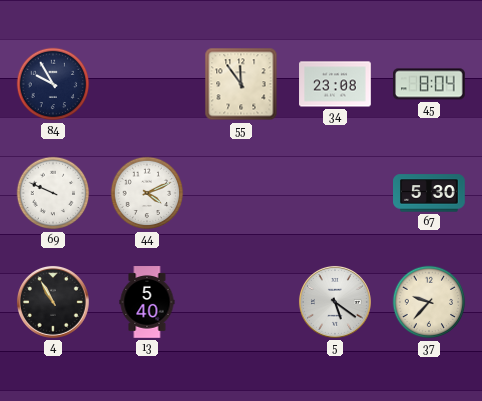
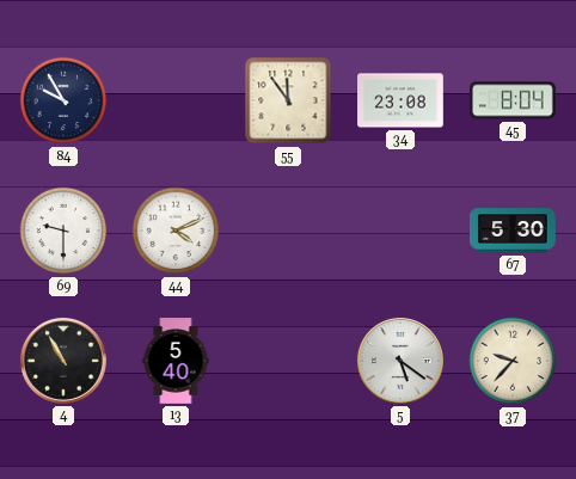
69: 9:49 -> 9:30
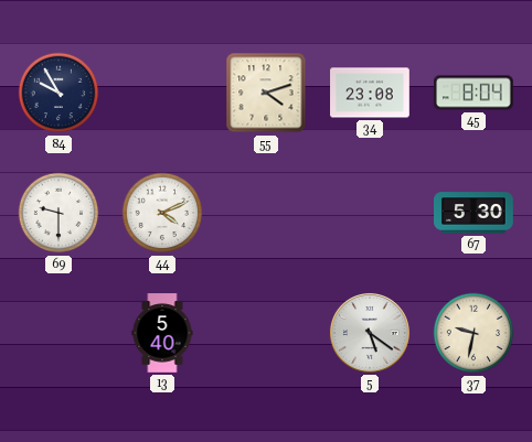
55: 11:54 -> 4:12
4: 10:55 -> none
37: 9:37 -> 9:32
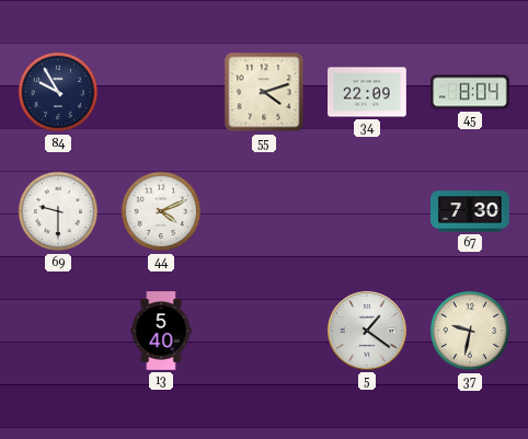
34: 23:08 -> 22:09
67: 5:30 -> 7:30
5: 5:21 -> 1:21
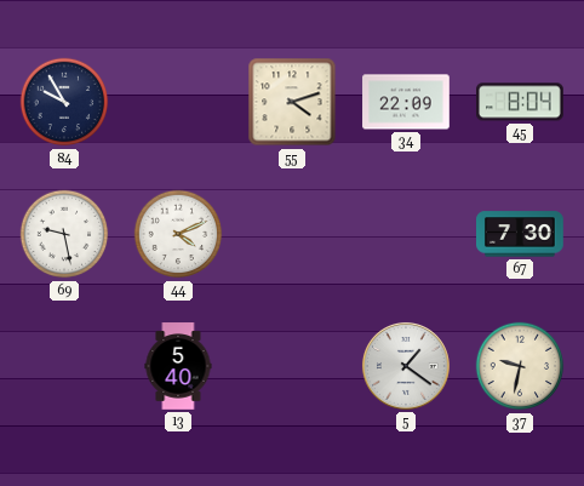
69: 9:30 -> 9:28
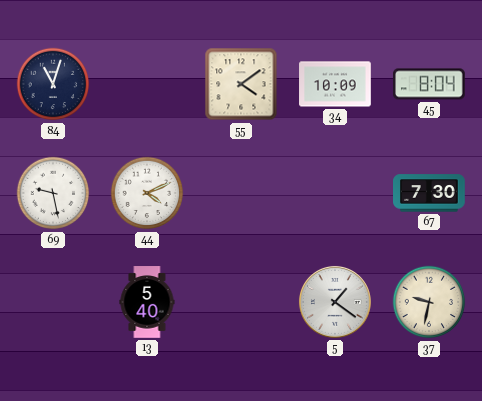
84: 9:55 -> 11:03
55: 4:12 -> 4:09
34: 22:09 -> 10:09
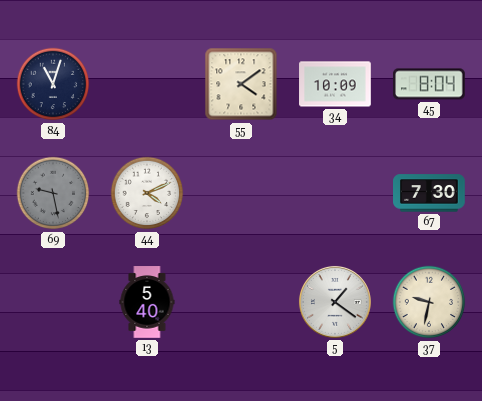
69 dial: white -> grey
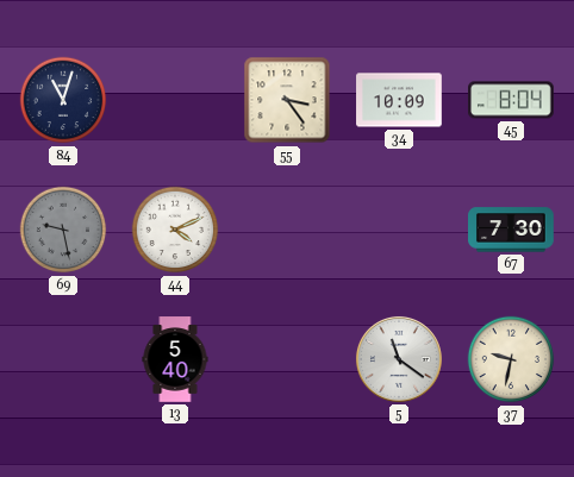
55: 4:09 -> 3:24
5: 1:21 -> 11:21
